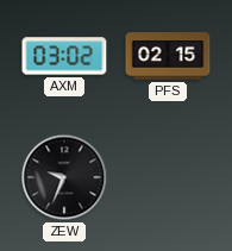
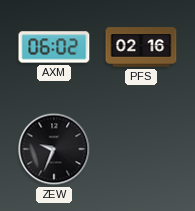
AXM: 03:02 -> 06:02
PFS: 02:15 -> 02:16
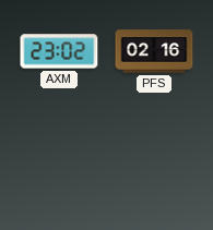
AXM: 06:02 -> 23:02
ZEW: 9:34 -> none
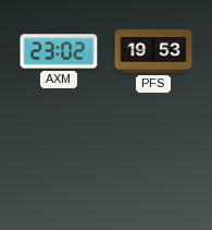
PFS: 02:16 -> 19:53
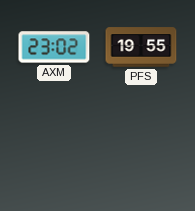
PFS: 19:53 -> 19:55
